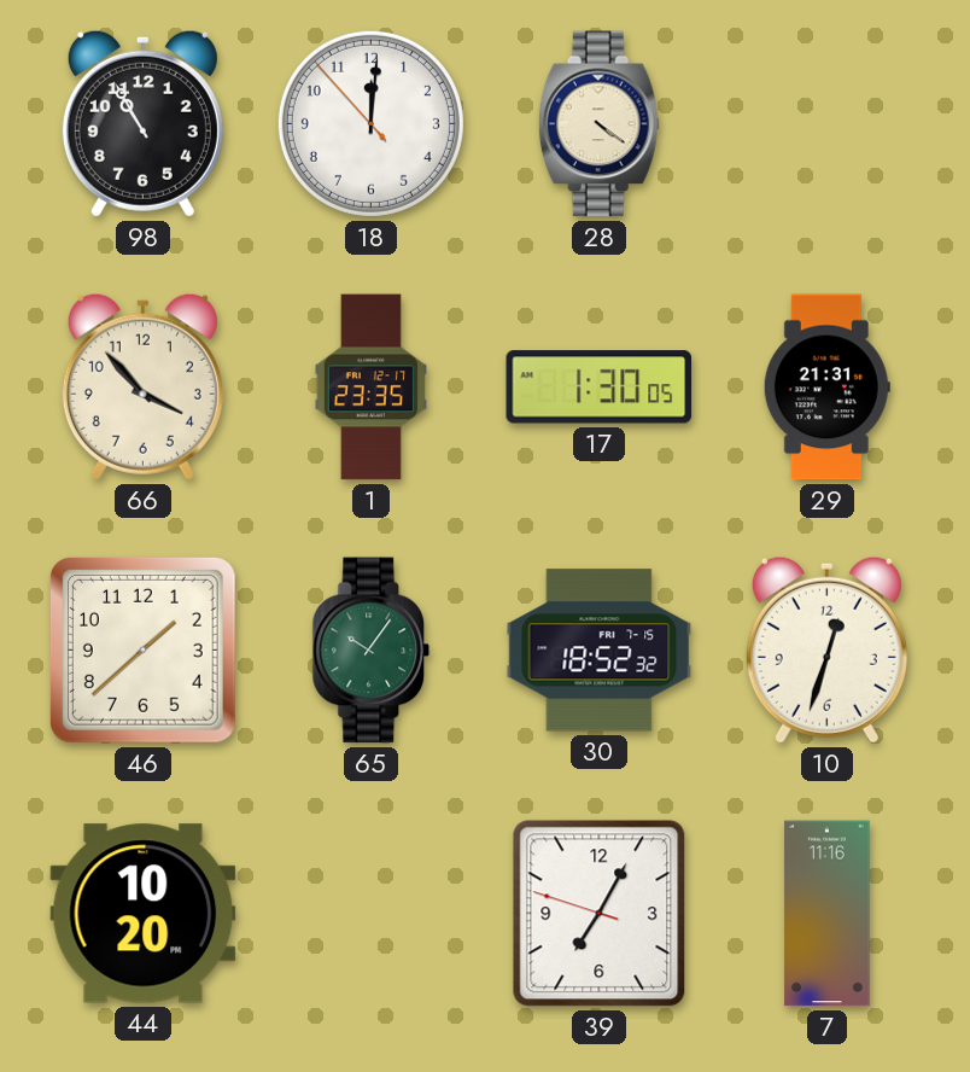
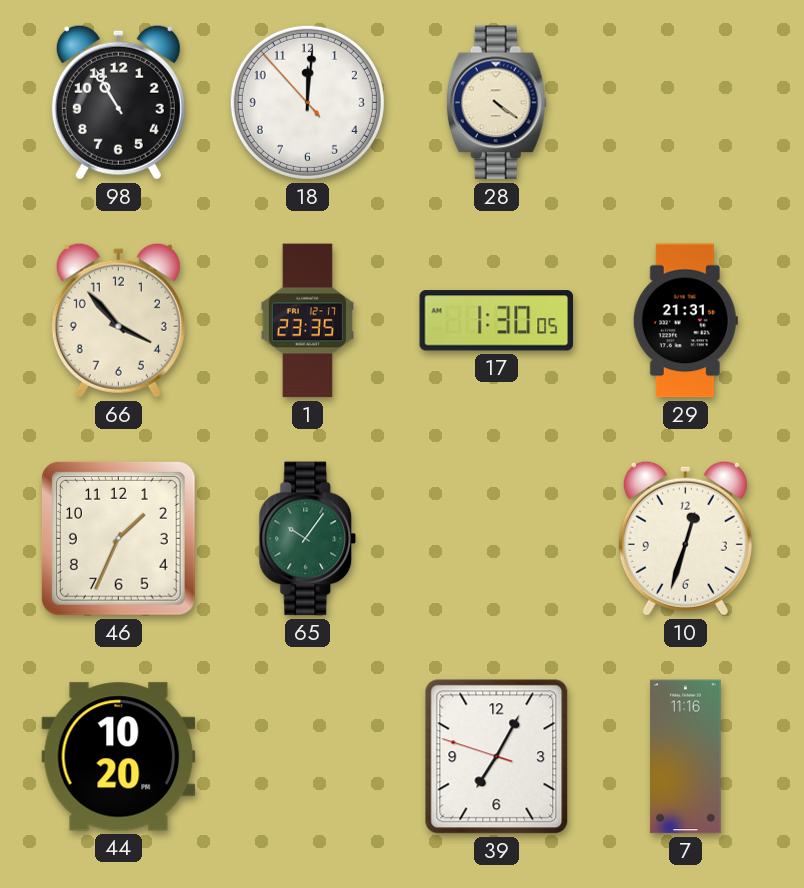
46: 1:38 -> 1:34
30: 18:52 -> none
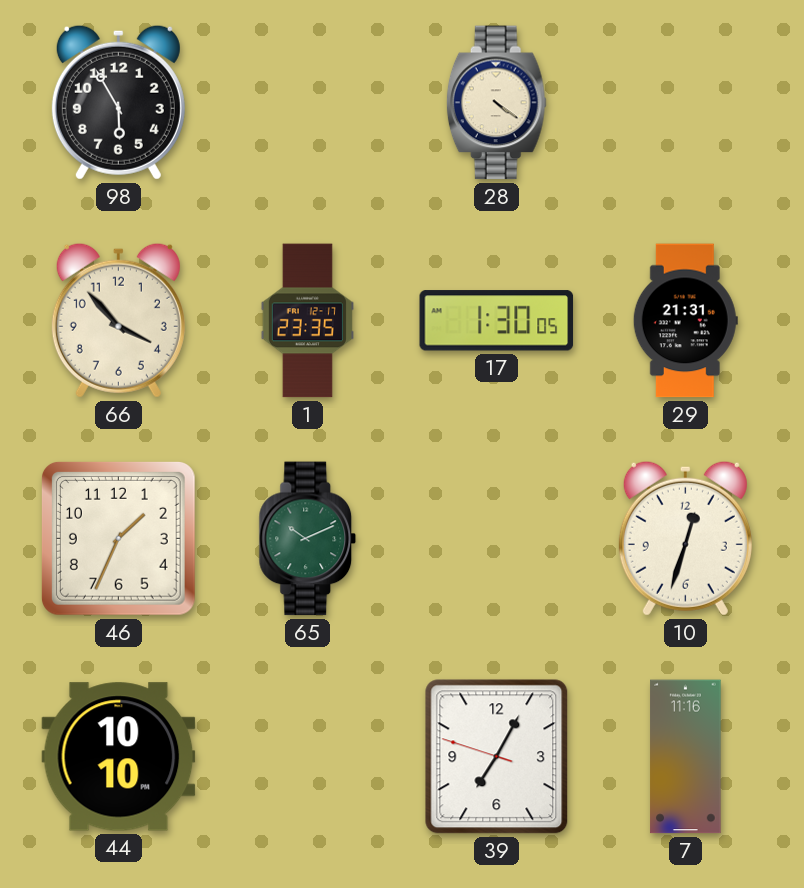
98: 10:55 -> 5:55
18: 12:00 -> none
65: 10:06 -> 10:11
44: 10:20 -> 10:10
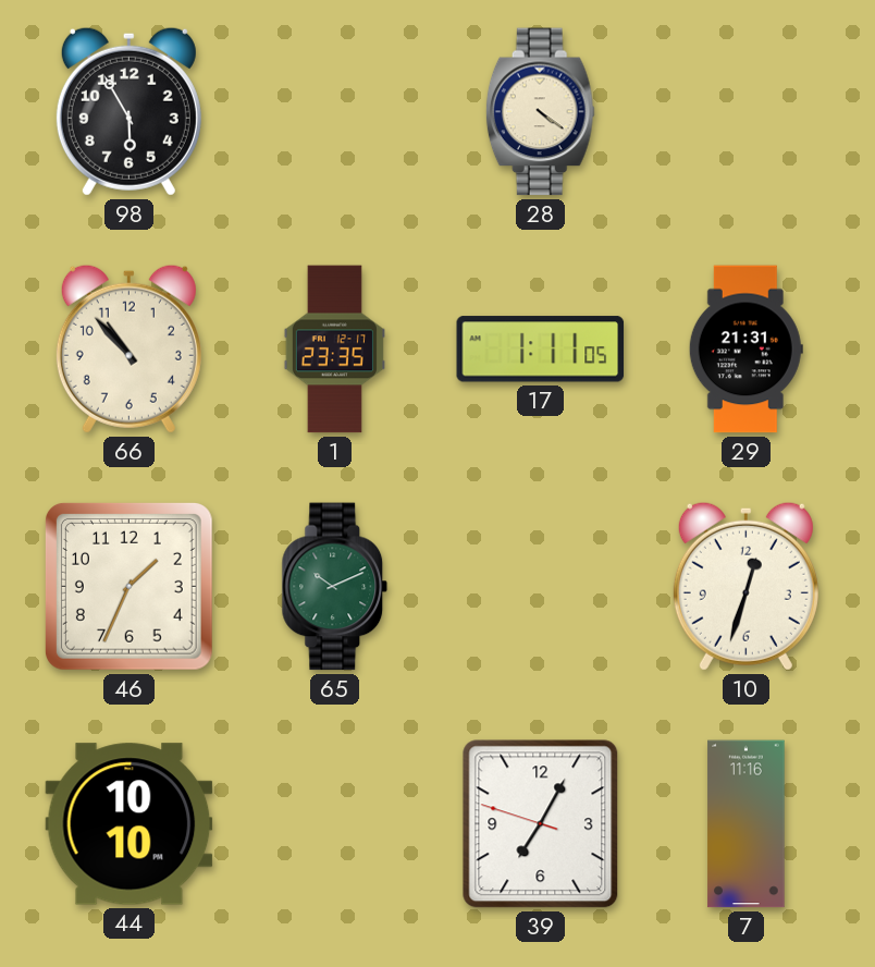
66: 3:53 -> 10:53
17: 1:30 -> 1:11
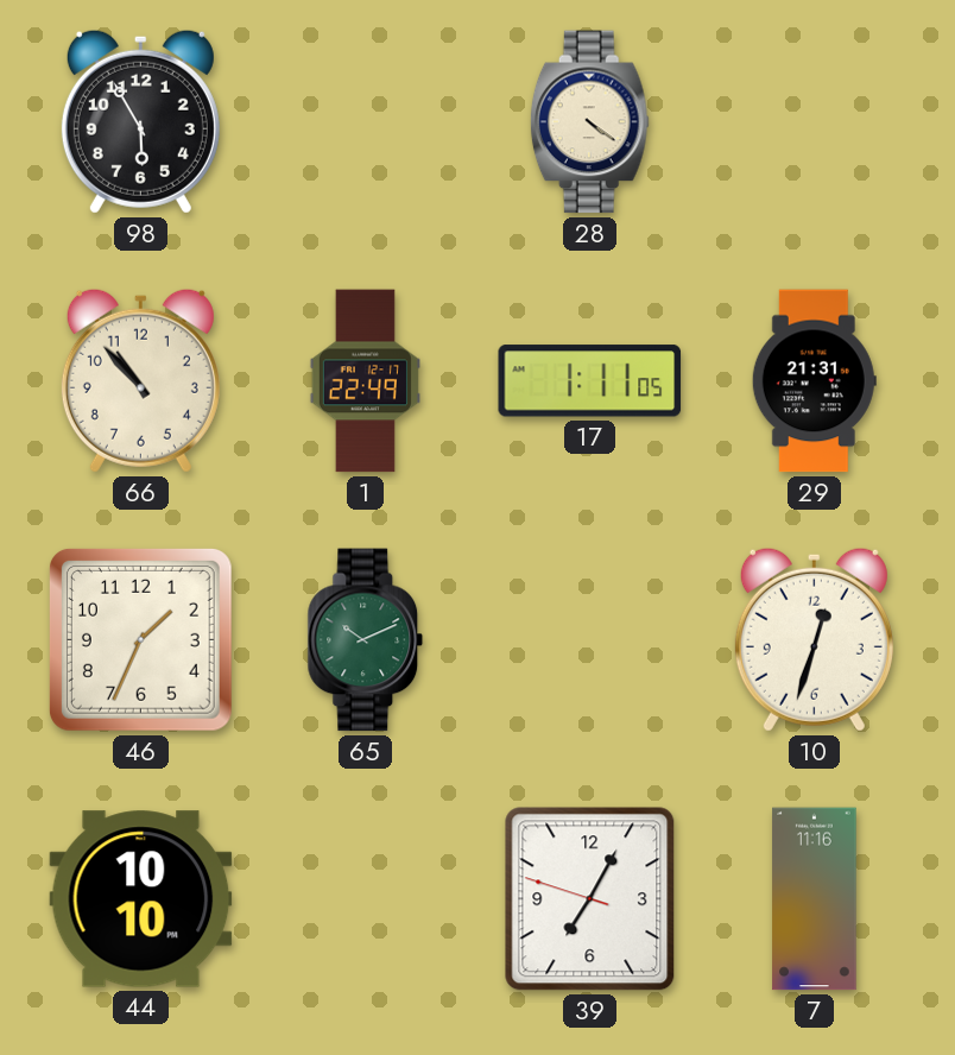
1: 23:35 -> 22:49
